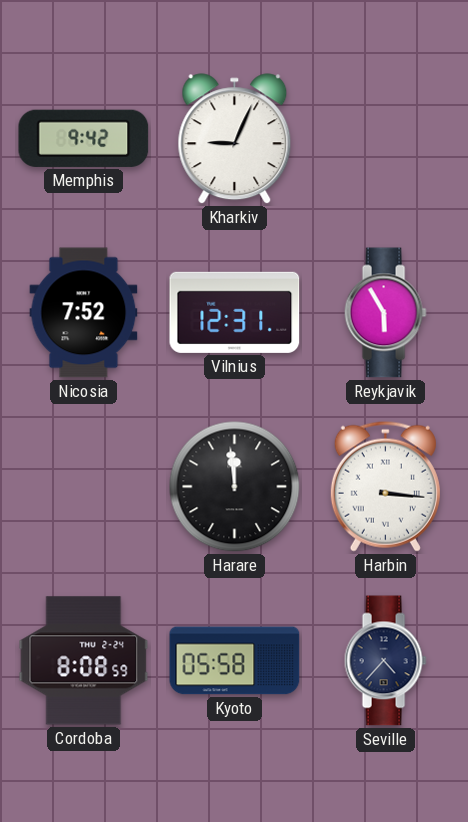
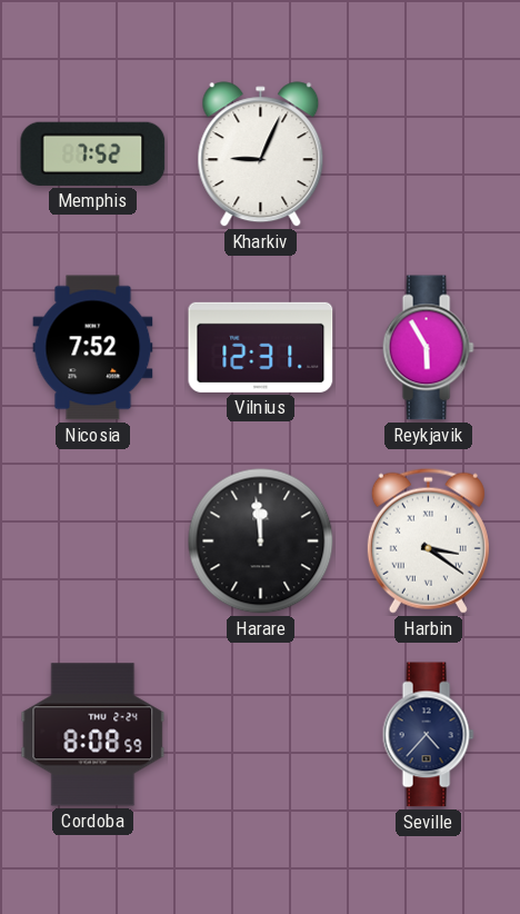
Memphis: 9:42 -> 7:52
Harbin: 3:16 -> 3:21
Kyoto: 05:58 -> none
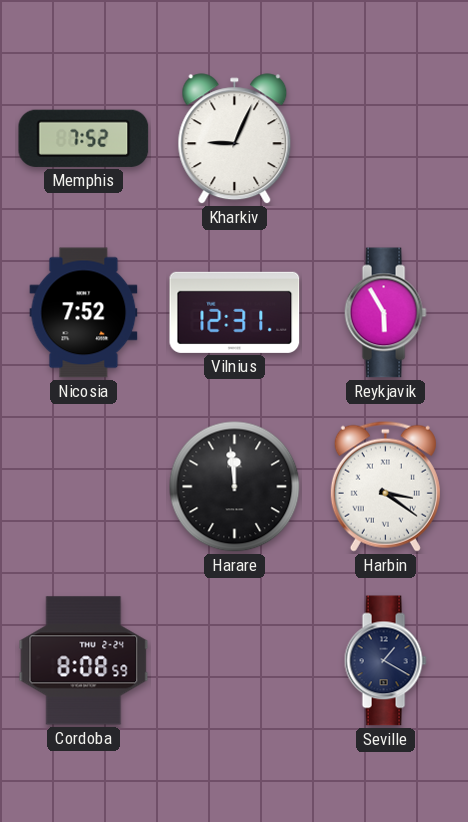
Seville: 4:37 -> 1:20
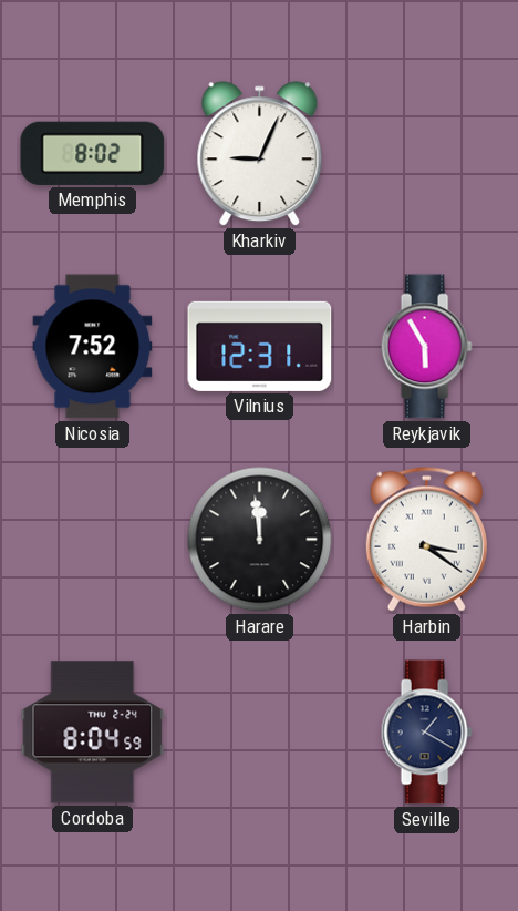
Memphis: 7:52 -> 8:02
Cordoba: 8:08 -> 8:04
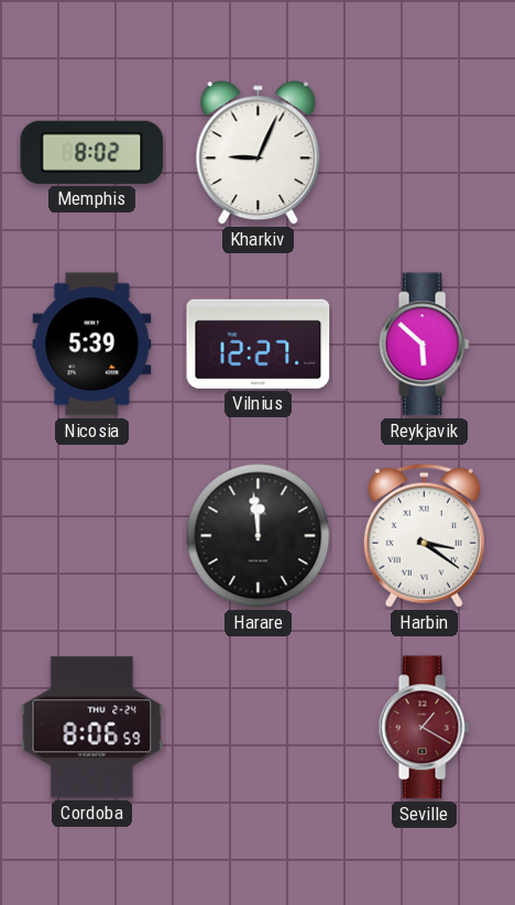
Nicosia: 7:52 -> 5:39
Vilnius: 12:31 -> 12:27
Reykjavik: 5:55 -> 5:52
Cordoba: 8:04 -> 8:06
Seville dial: navy -> burgundy
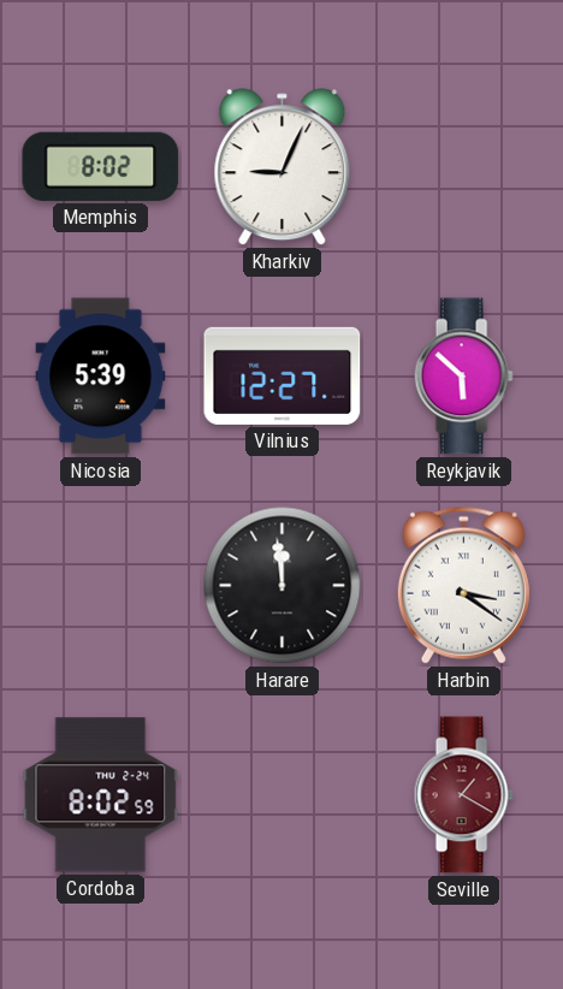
Cordoba: 8:06 -> 8:02
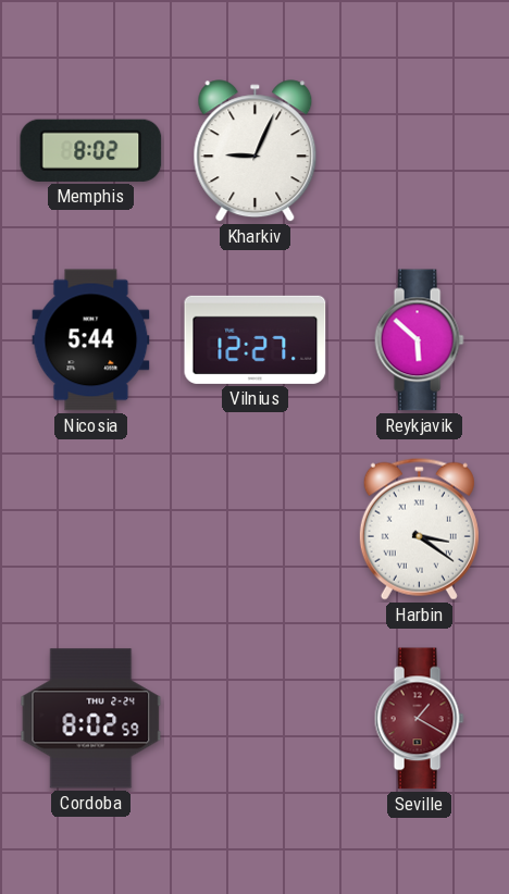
Nicosia: 5:39 -> 5:44
Harare: 11:59 -> none
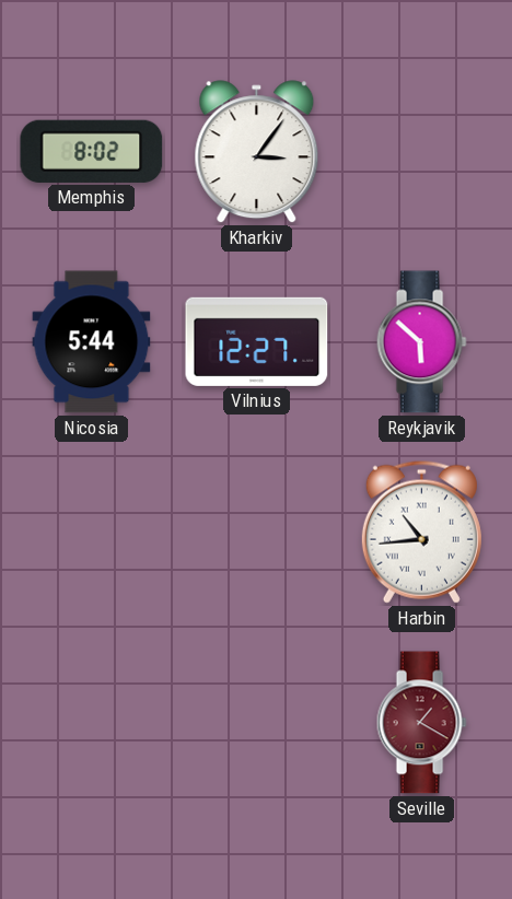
Kharkiv: 9:04 -> 3:06
Harbin: 3:21 -> 10:44
Cordoba: 8:02 -> none
